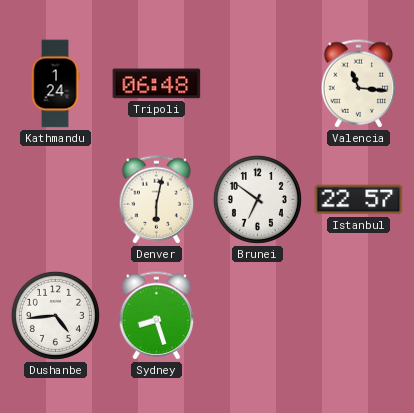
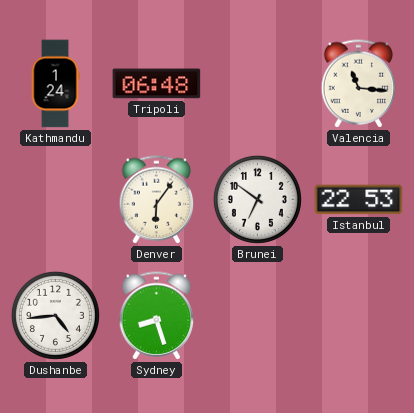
Denver: 6:02 -> 6:06
Istanbul: 22:57 -> 22:53
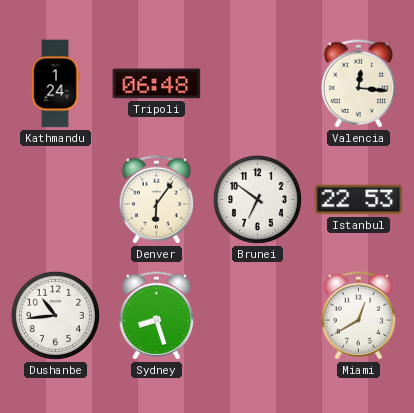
Valencia: 11:16 -> 12:16
Dushanbe: 4:44 -> 10:44
Miami: none -> 12:40
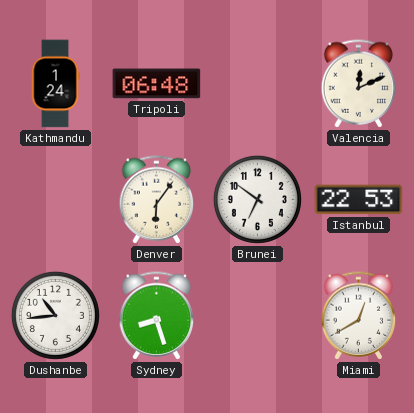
Valencia: 12:16 -> 12:11
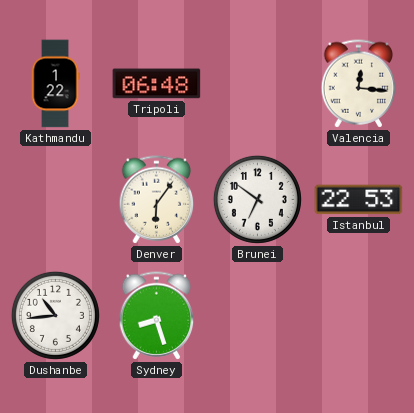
Kathmandu: 1:24 -> 1:22
Valencia: 12:11 -> 12:16
Miami: 12:40 -> none
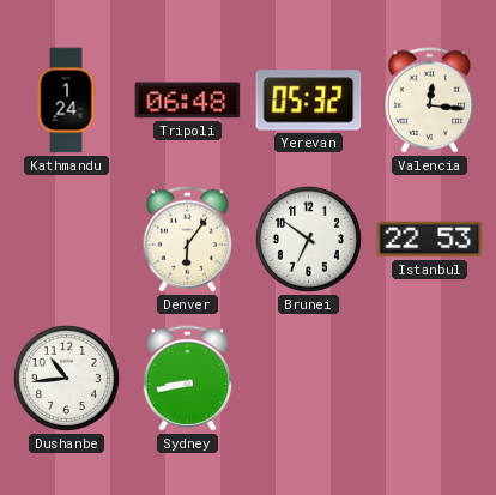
Kathmandu: 1:22 -> 1:24
Yerevan: none -> 05:32
Sydney: 8:27 -> 8:43
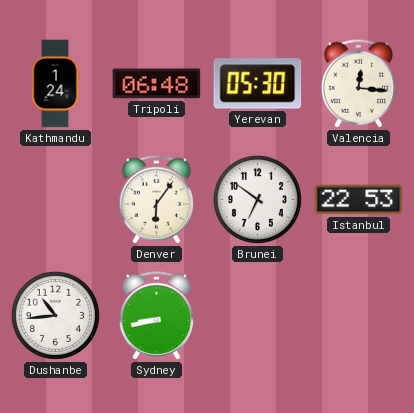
Yerevan: 05:32 -> 05:30
